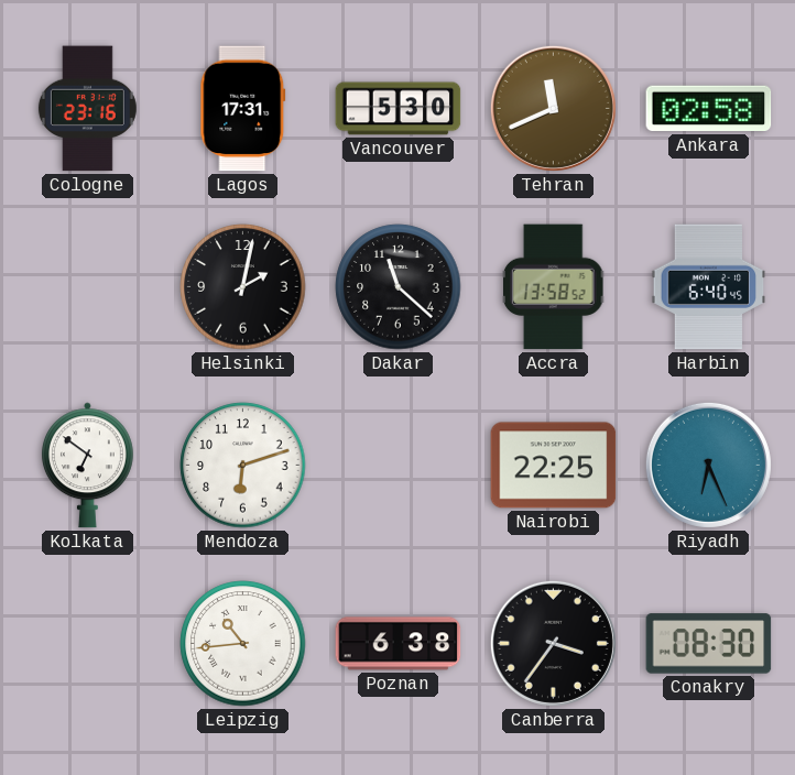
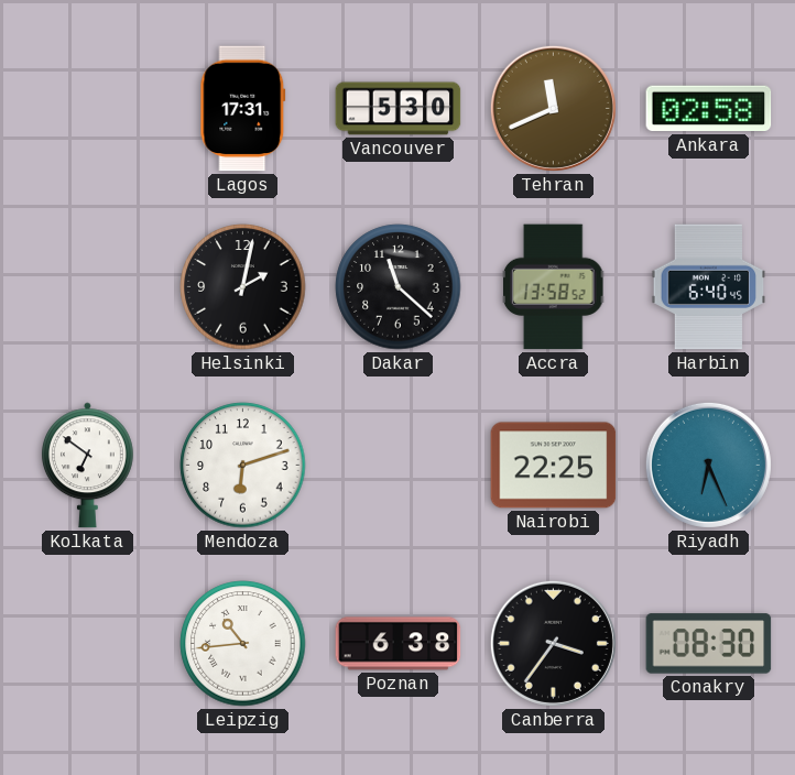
Cologne: 23:16 -> none
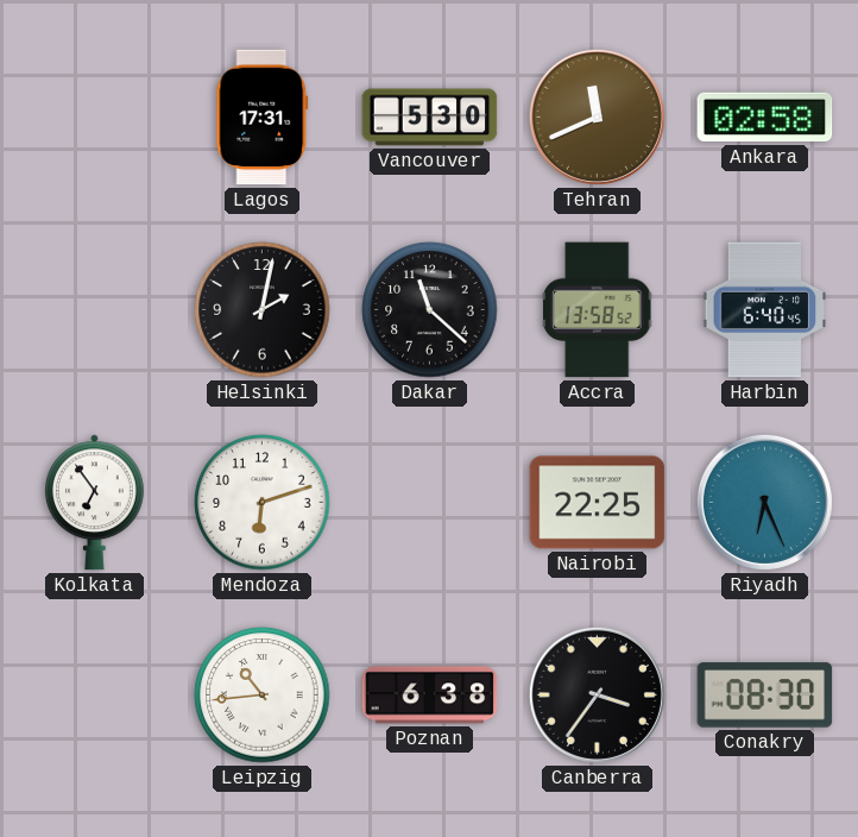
Kolkata: 6:51 -> 6:54
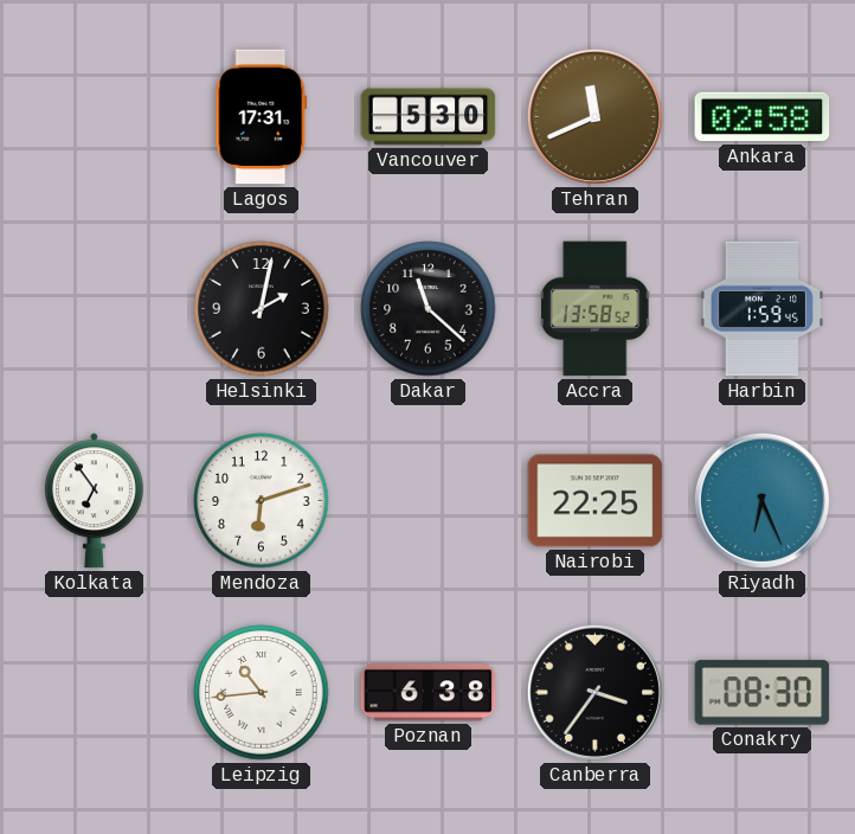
Harbin: 6:40 -> 1:59
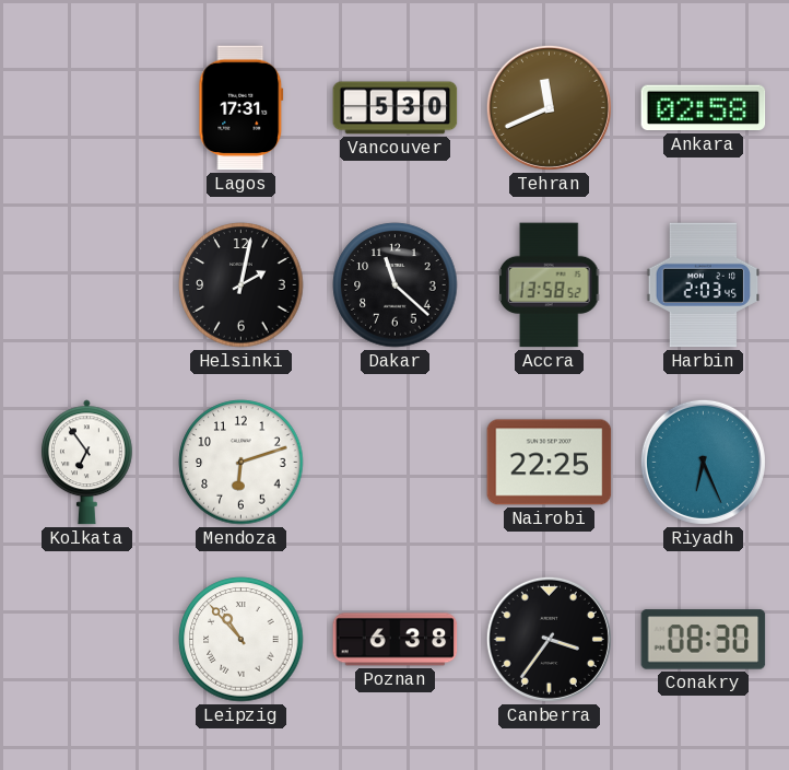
Harbin: 1:59 -> 2:03
Leipzig: 10:44 -> 10:53
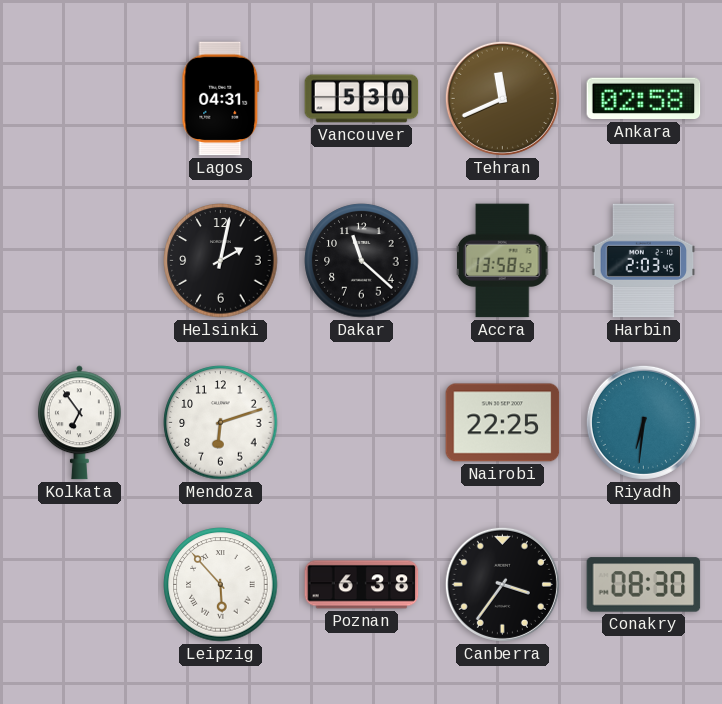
Lagos: 17:31 -> 04:31
Riyadh: 6:26 -> 6:31
Leipzig: 10:53 -> 5:53
